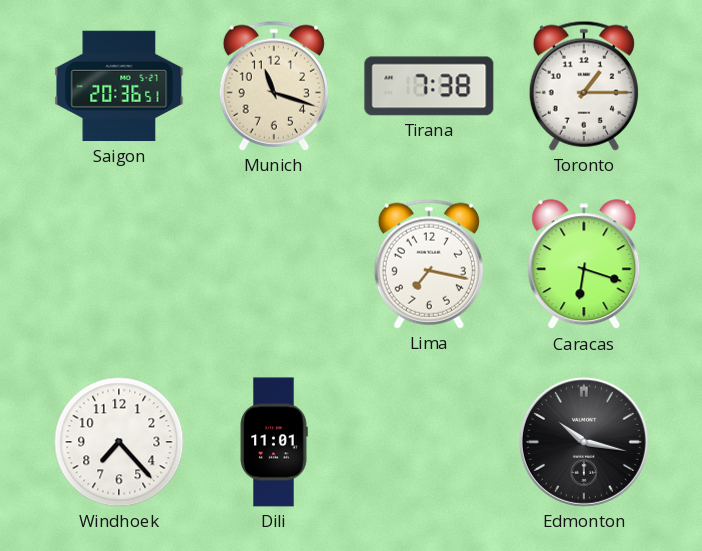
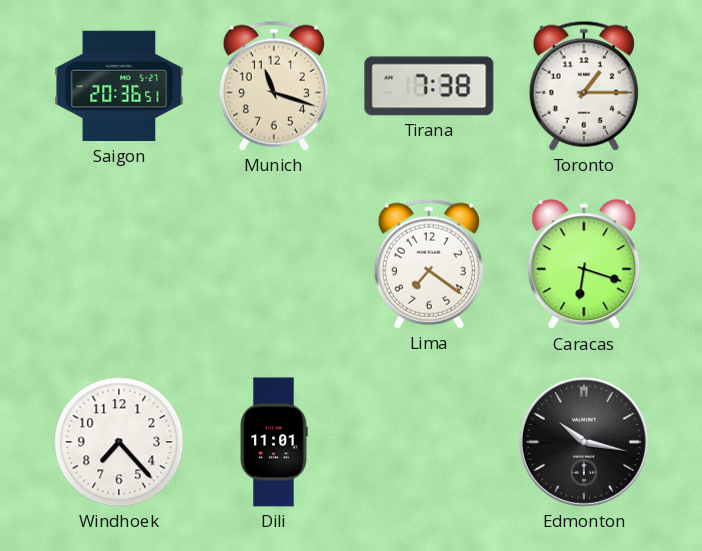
Lima: 7:17 -> 7:21
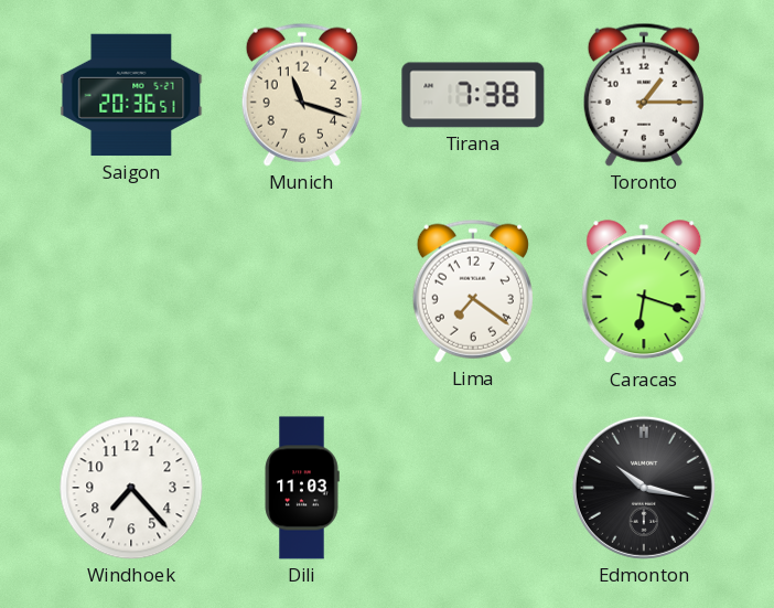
Dili: 11:01 -> 11:03
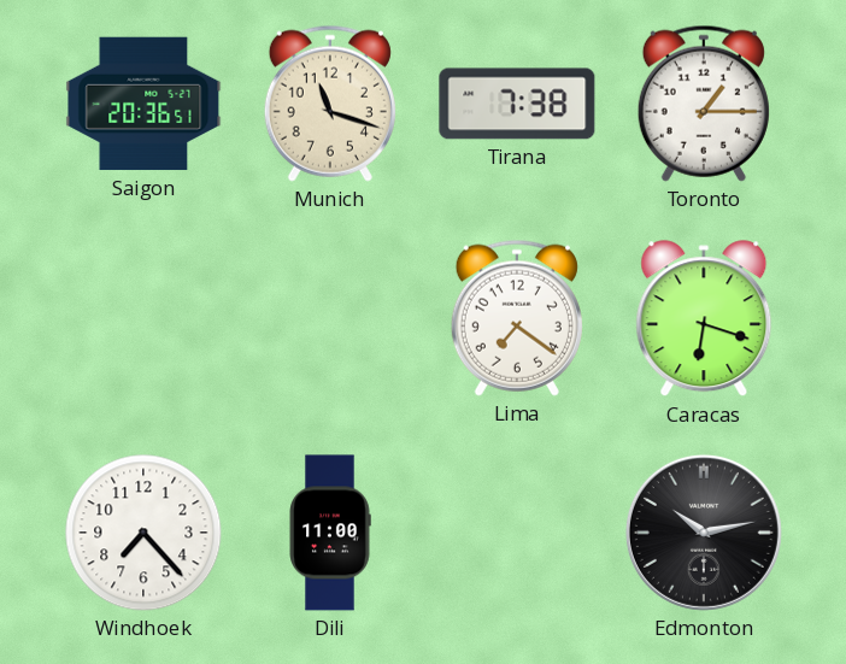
Dili: 11:03 -> 11:00
Edmonton: 10:17 -> 10:13
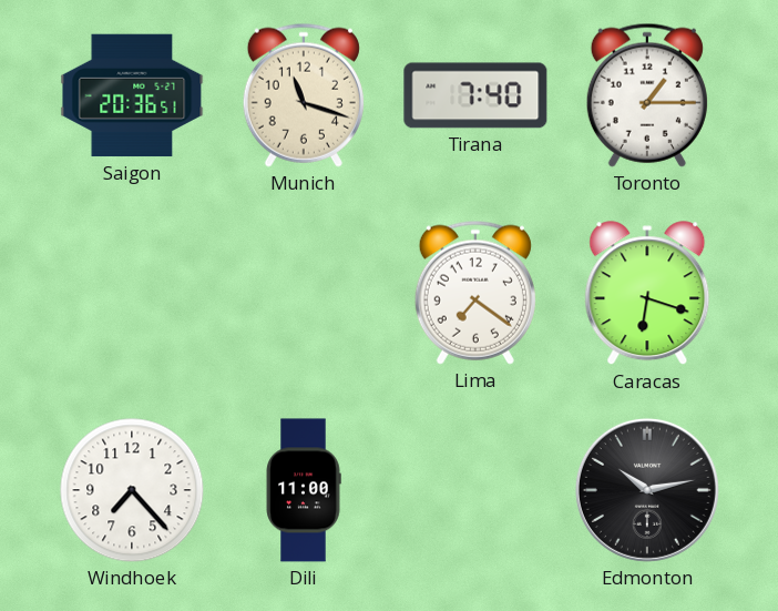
Tirana: 7:38 -> 7:40
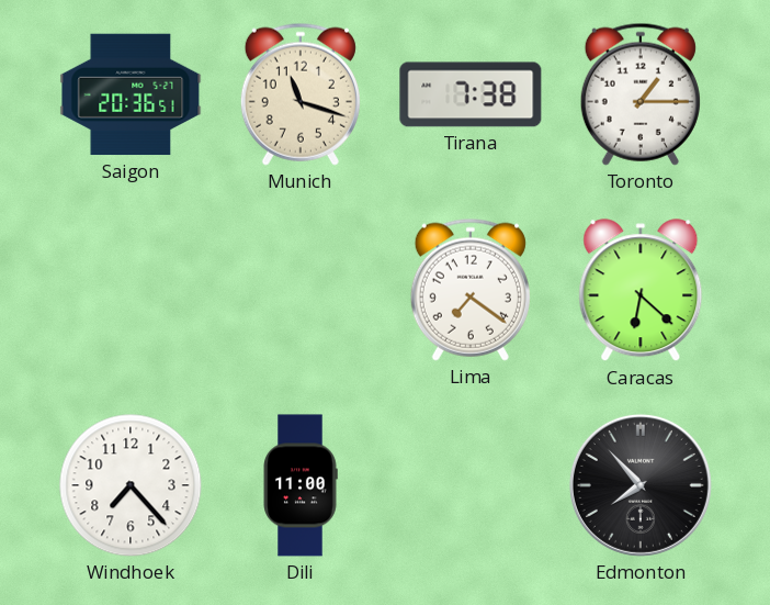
Tirana: 7:40 -> 7:38
Caracas: 6:18 -> 6:22
Edmonton: 10:13 -> 7:53
